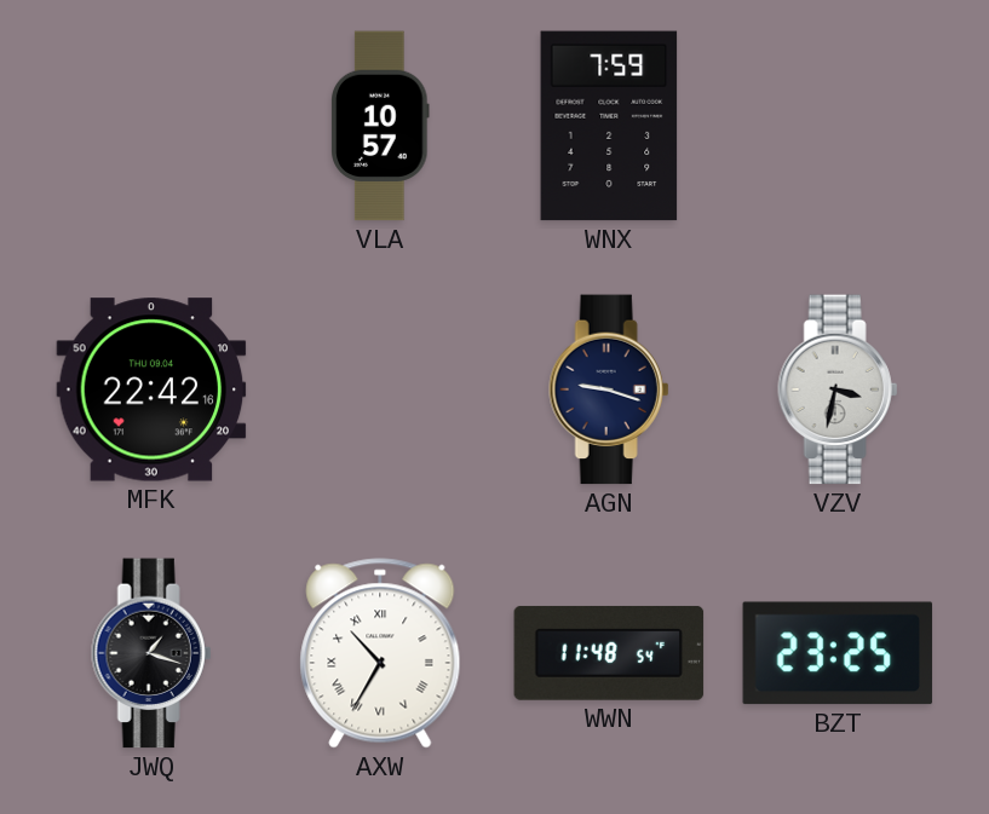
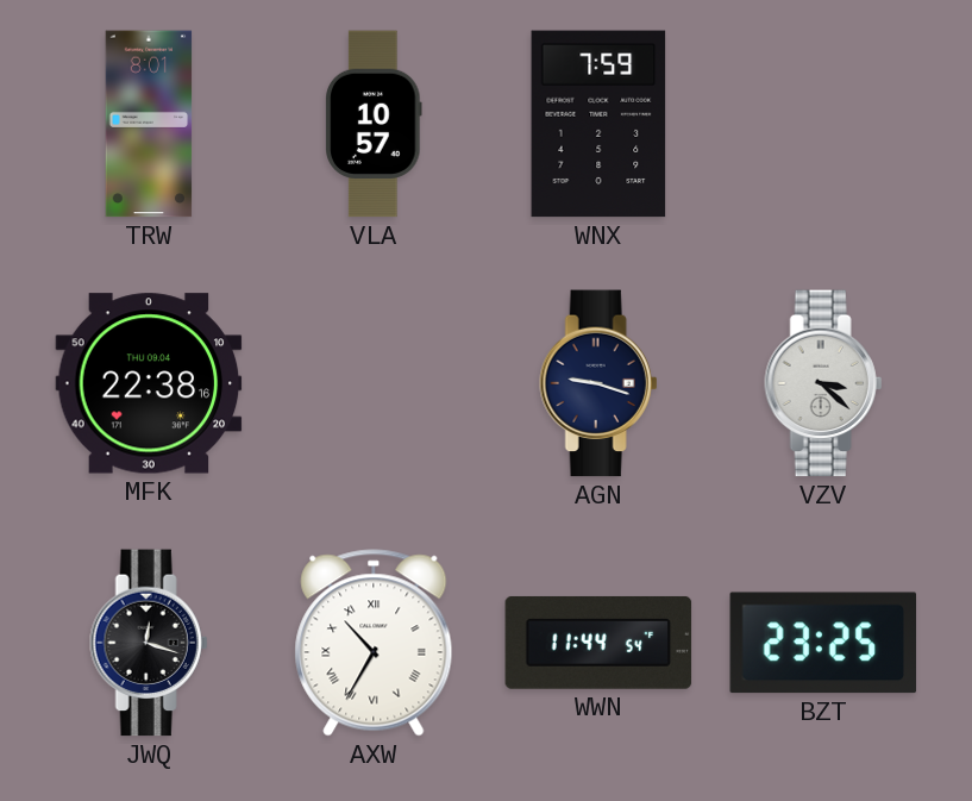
TRW: none -> 8:01
MFK: 22:42 -> 22:38
VZV: 3:32 -> 3:22
JWQ: 1:18 -> 12:18
WWN: 11:48 -> 11:44
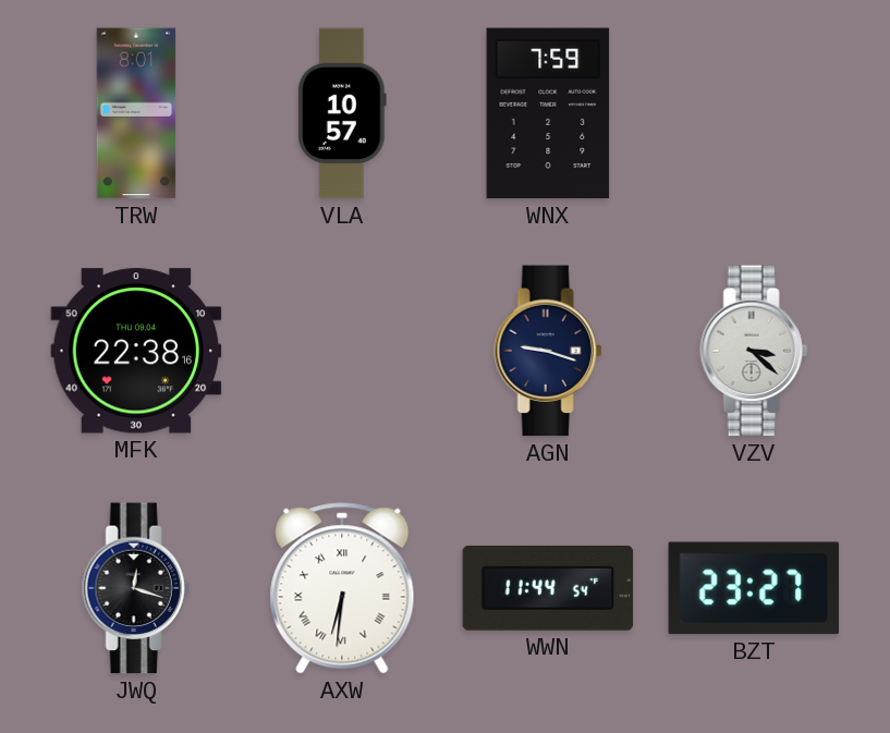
AXW: 10:35 -> 6:31
BZT: 23:25 -> 23:27
